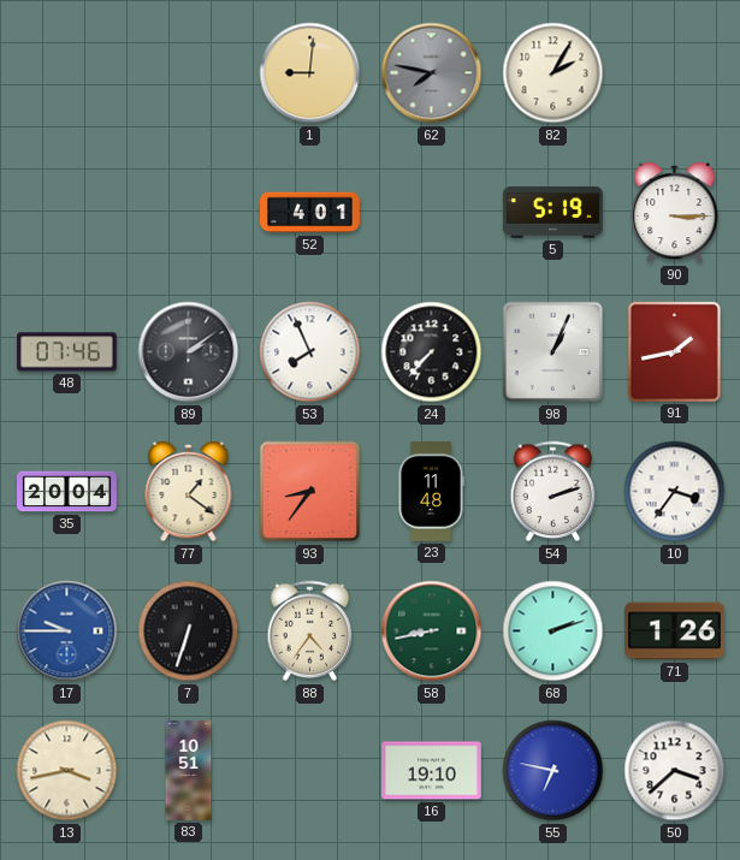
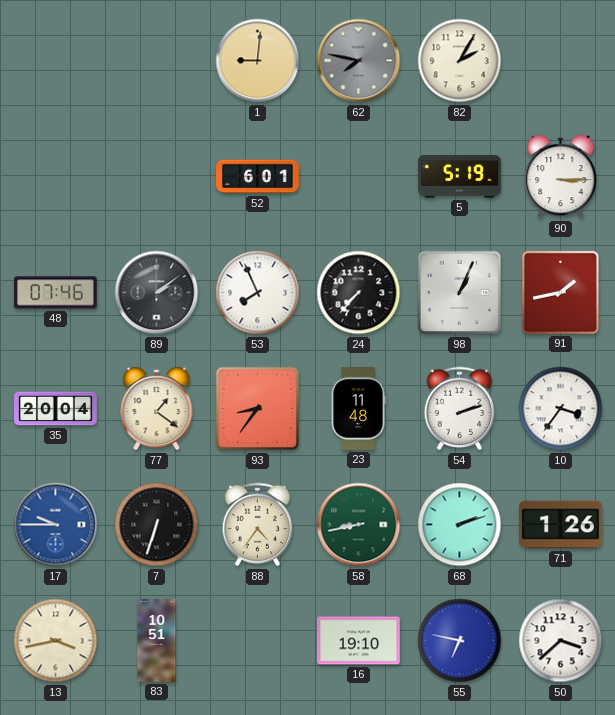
52: 4:01 -> 6:01
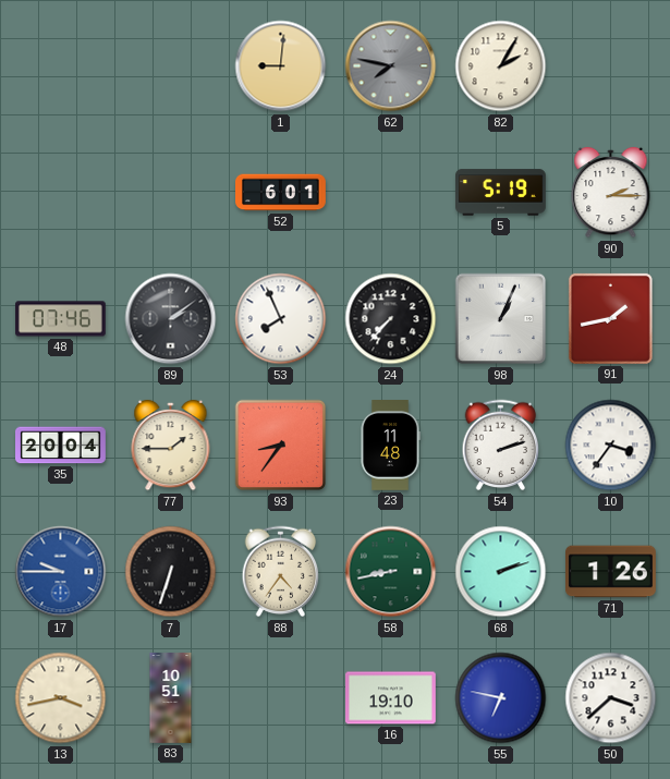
90: 3:15 -> 2:15
77: 1:21 -> 1:45
